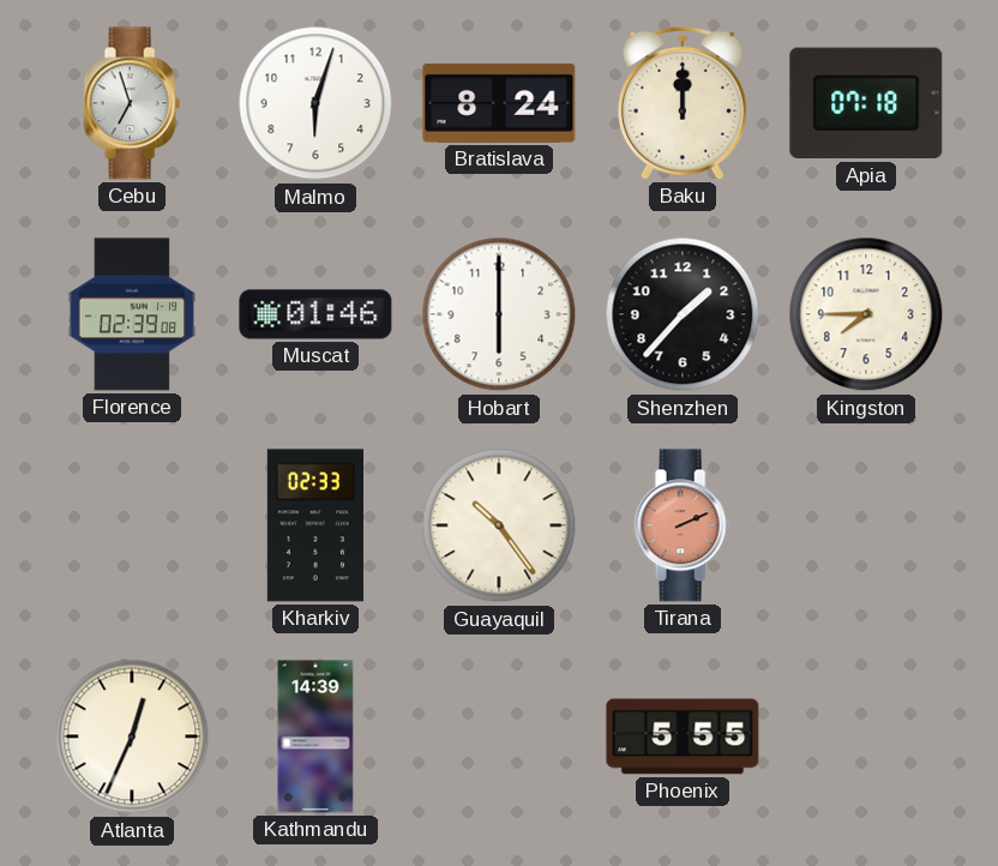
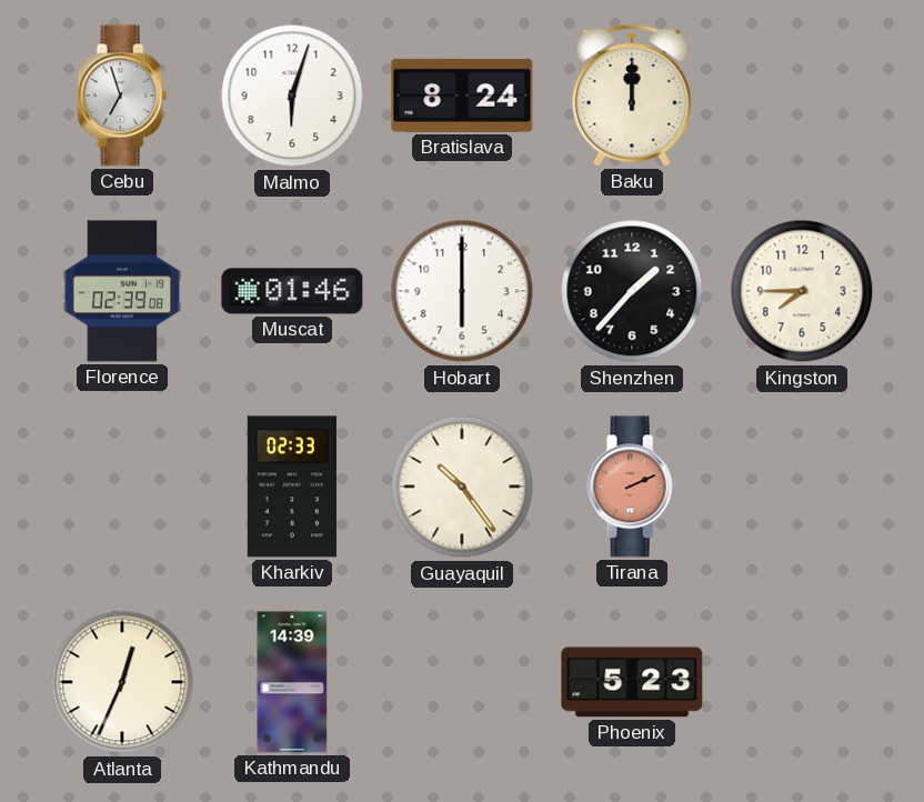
Apia: 07:18 -> none
Phoenix: 5:55 -> 5:23
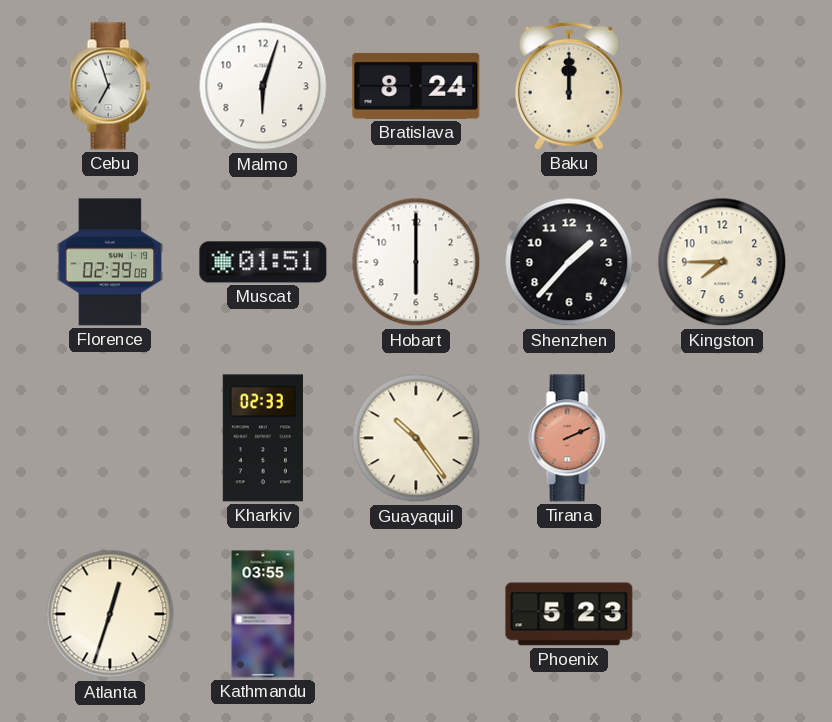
Muscat: 01:46 -> 01:51
Atlanta: 12:34 -> 12:33
Kathmandu: 14:39 -> 03:55
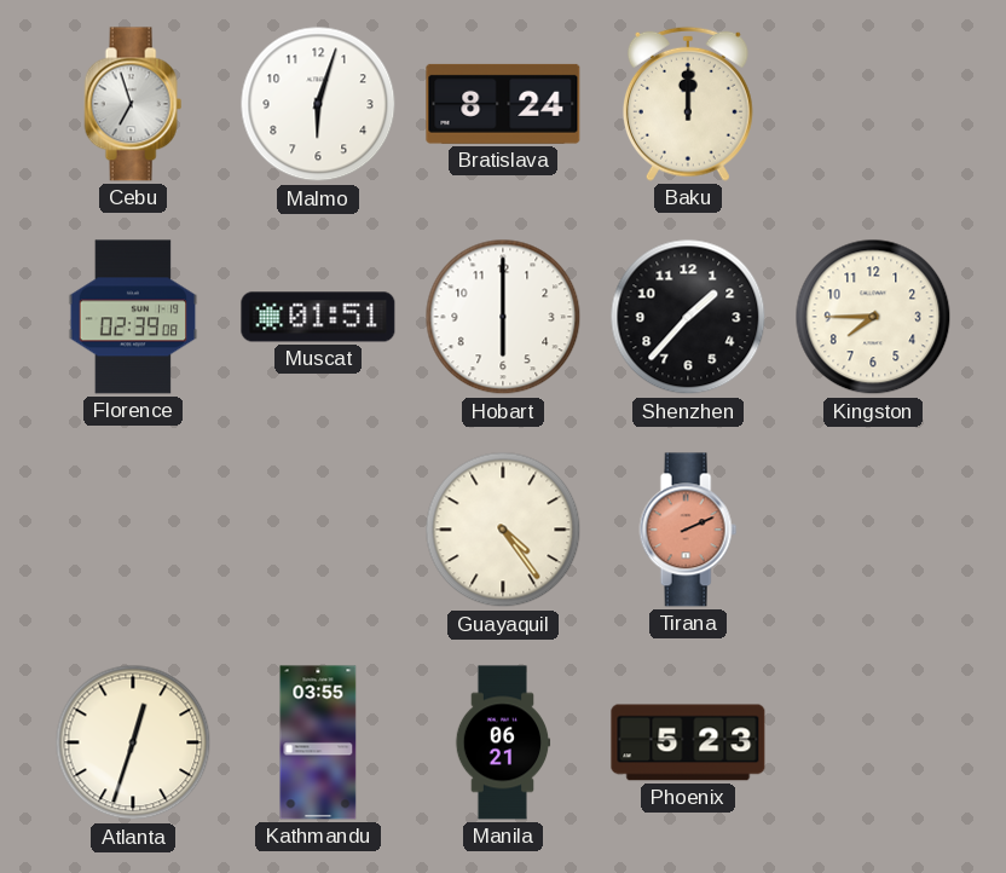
Kharkiv: 02:33 -> none
Guayaquil: 10:24 -> 4:24
Manila: none -> 06:21
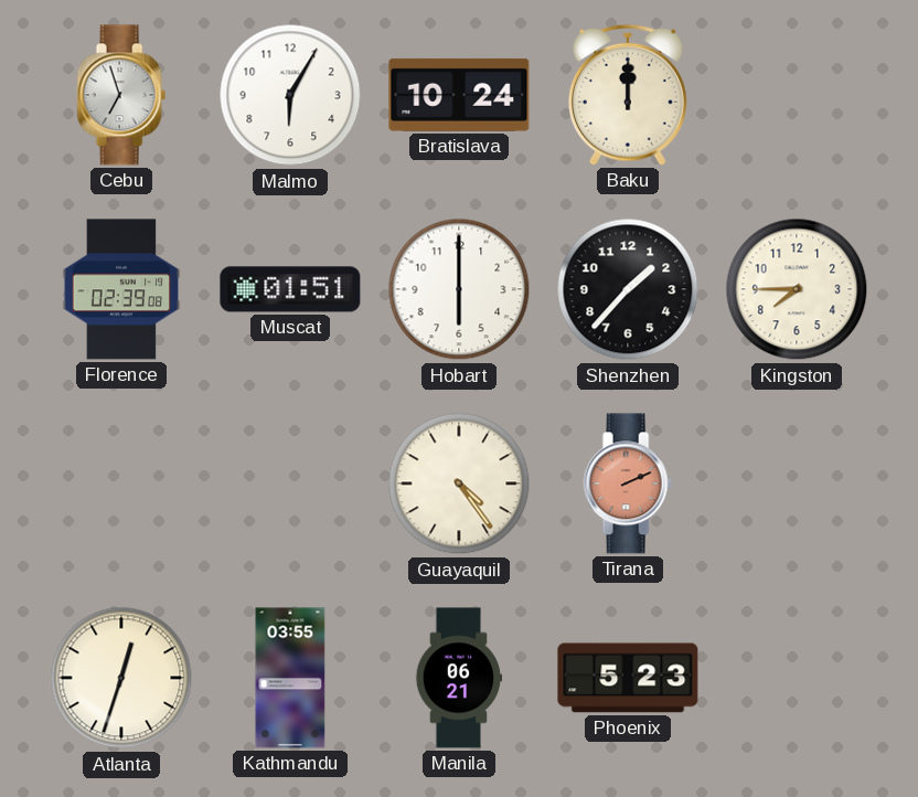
Malmo: 6:03 -> 6:05
Bratislava: 8:24 -> 10:24
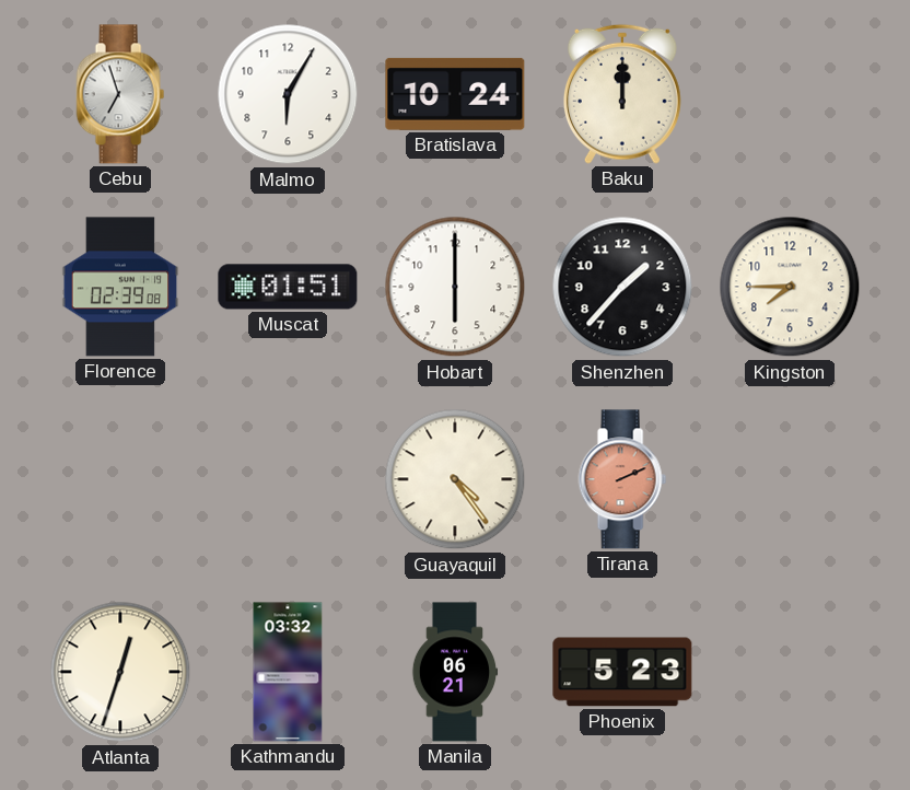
Kathmandu: 03:55 -> 03:32
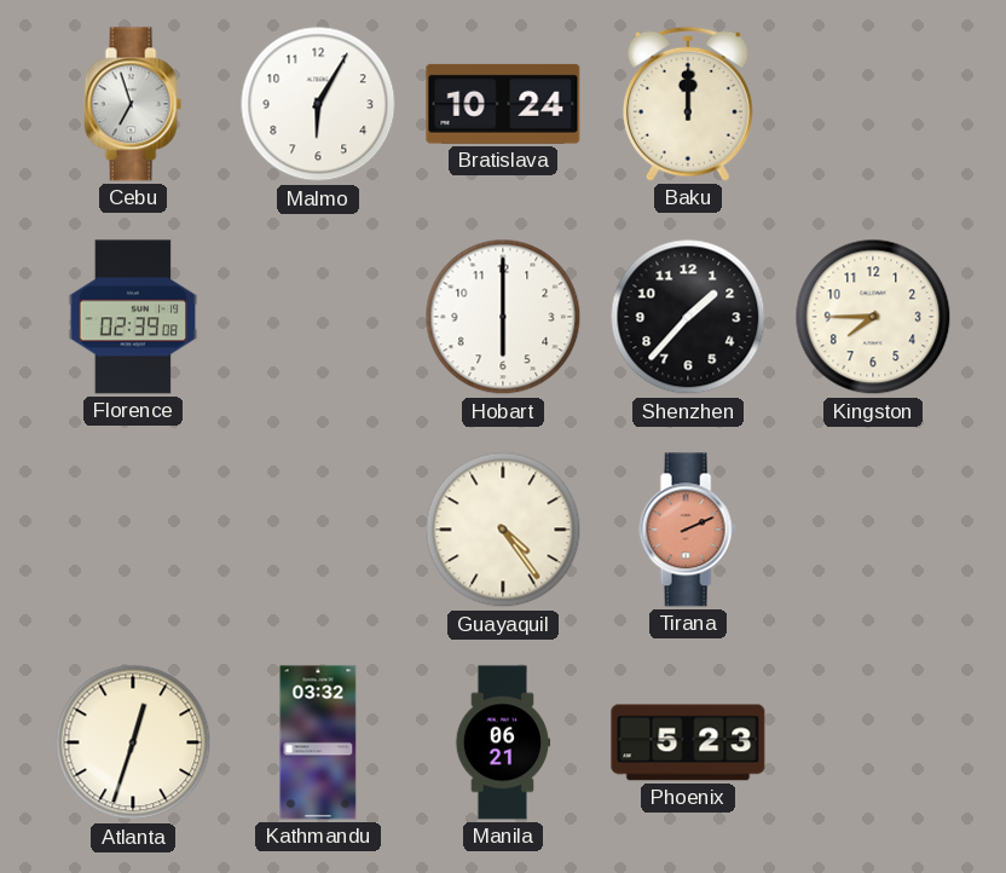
Muscat: 01:51 -> none
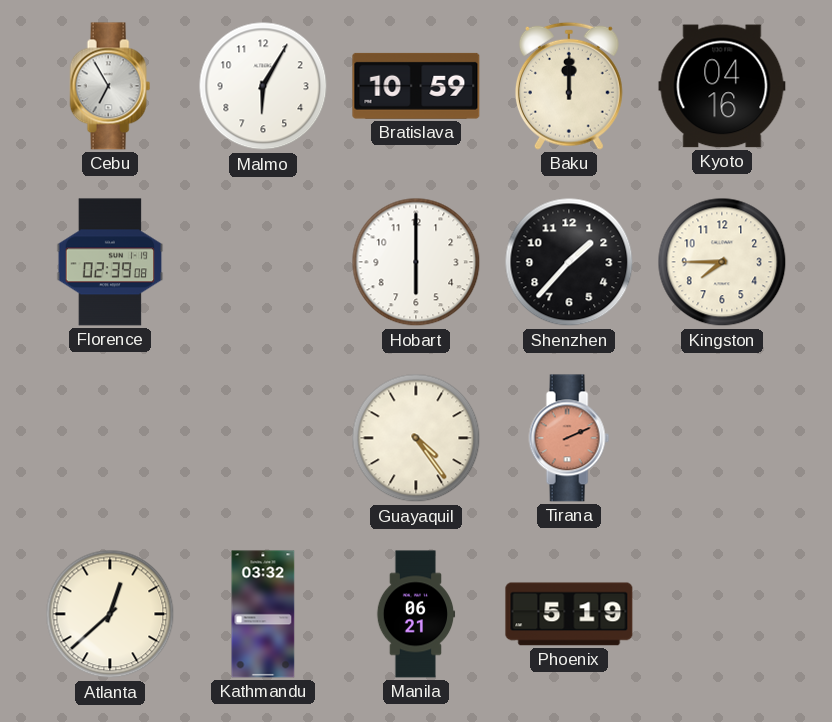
Cebu: 6:57 -> 6:55
Bratislava: 10:24 -> 10:59
Kyoto: none -> 04:16
Atlanta: 12:33 -> 12:38
Phoenix: 5:23 -> 5:19
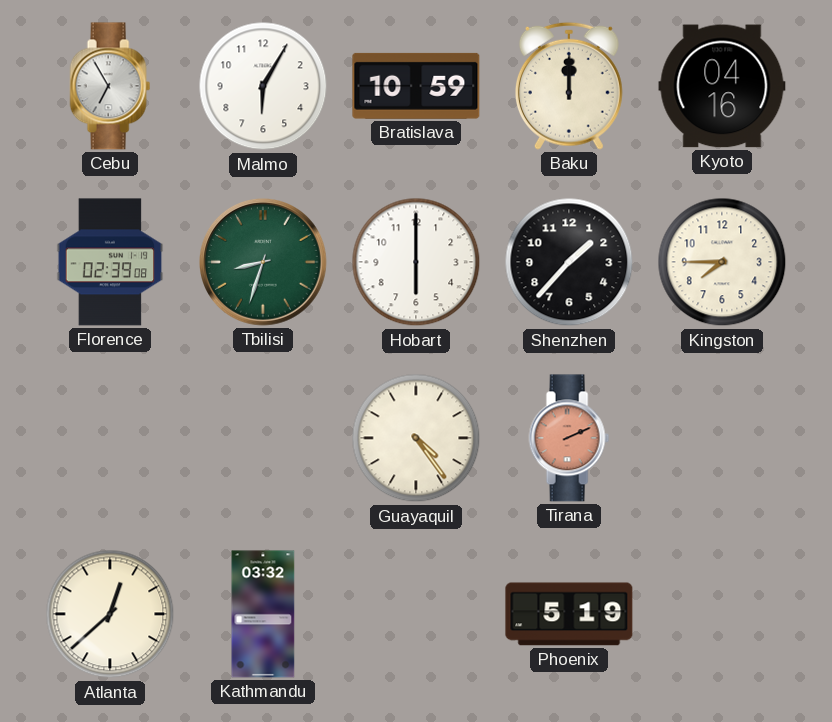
Tbilisi: none -> 8:33
Manila: 06:21 -> none
